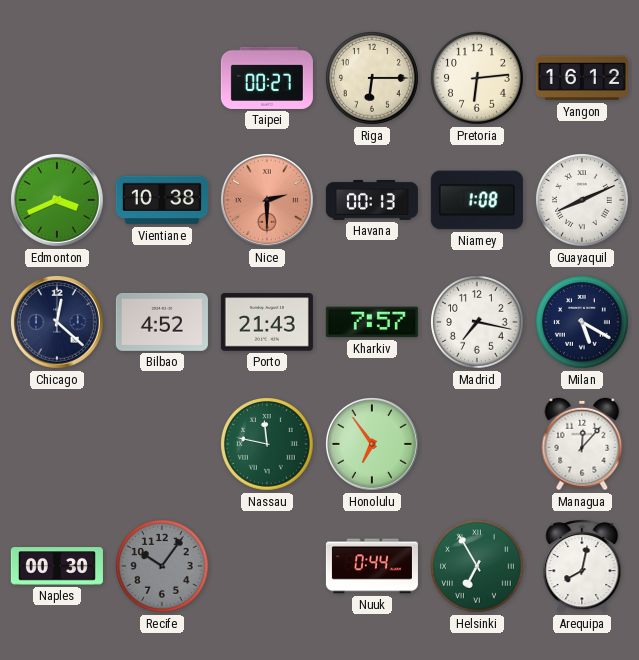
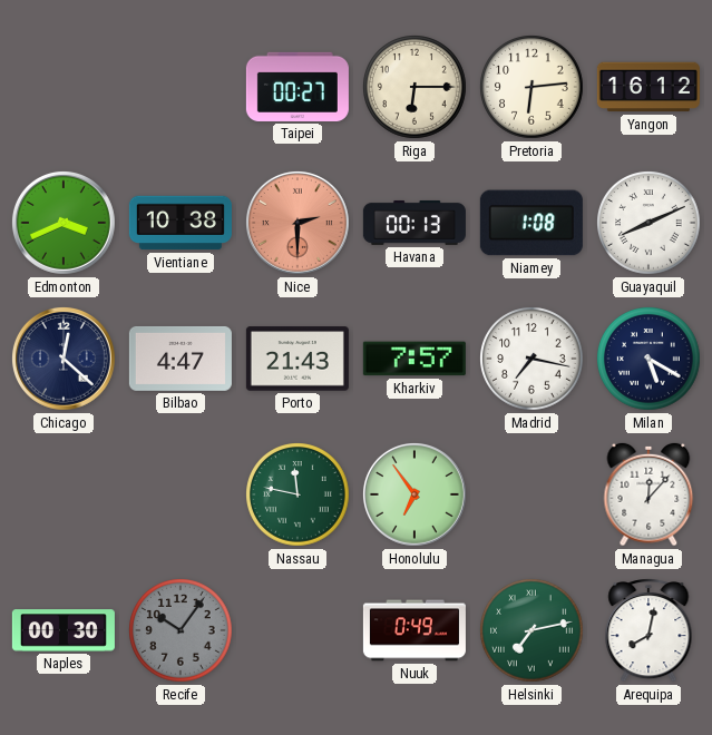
Bilbao: 4:52 -> 4:47
Nuuk: 0:44 -> 0:49
Helsinki: 6:55 -> 7:13
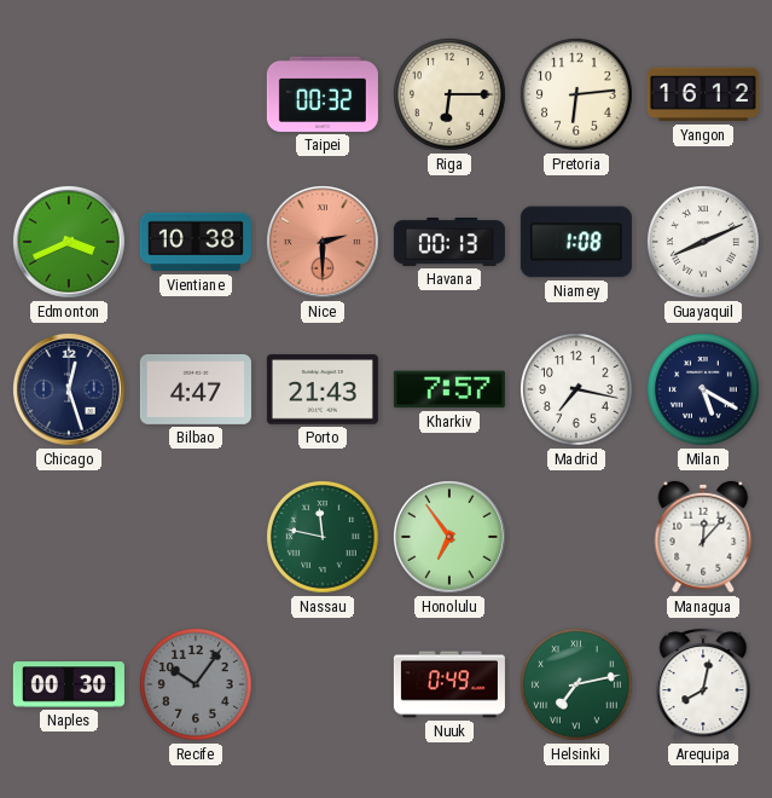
Taipei: 00:27 -> 00:32
Chicago: 12:22 -> 12:27
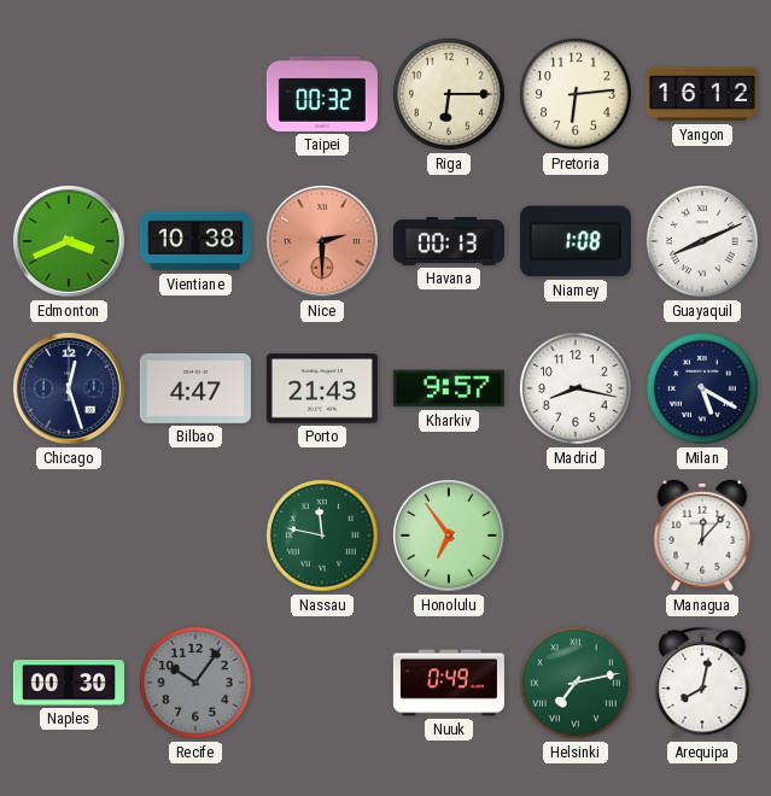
Kharkiv: 7:57 -> 9:57
Madrid: 7:17 -> 8:17
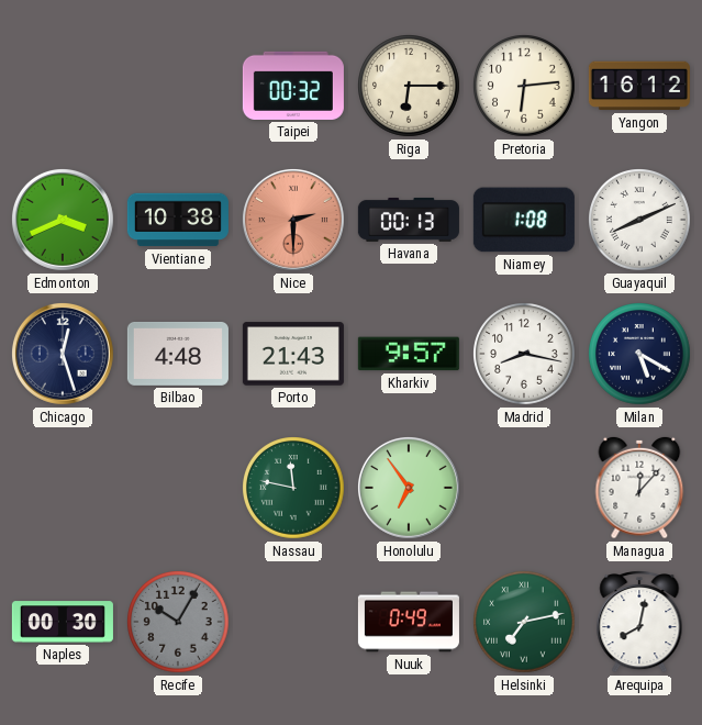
Bilbao: 4:47 -> 4:48
Recife: 10:06 -> 10:05
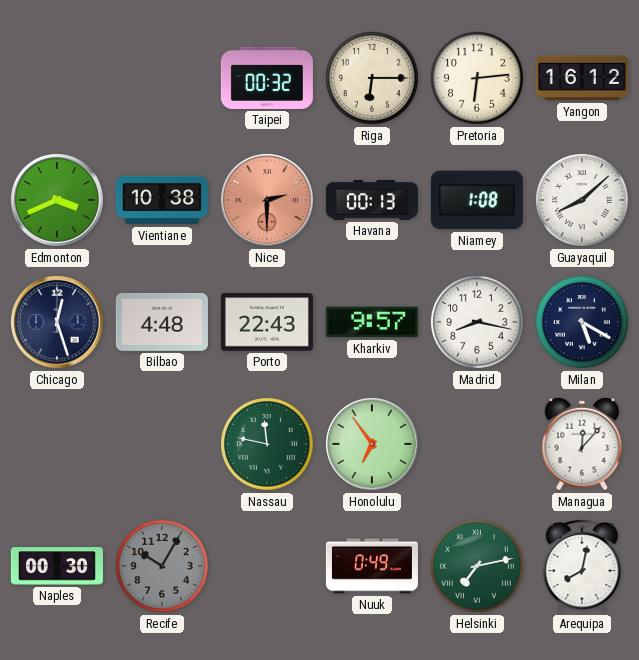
Guayaquil: 8:11 -> 8:08
Porto: 21:43 -> 22:43
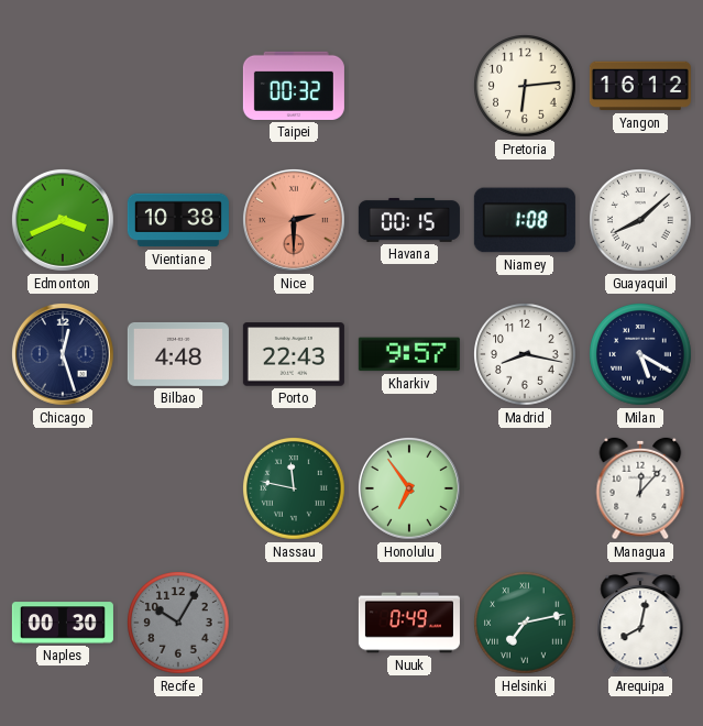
Riga: 6:15 -> none
Havana: 00:13 -> 00:15
